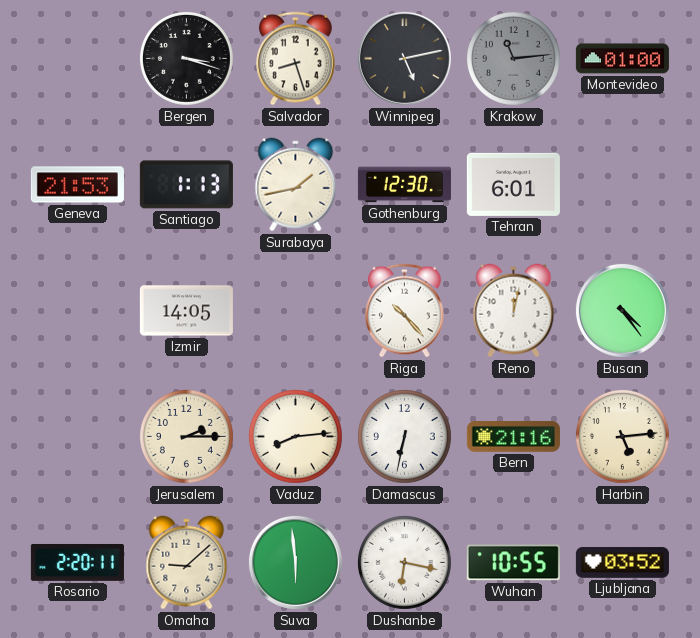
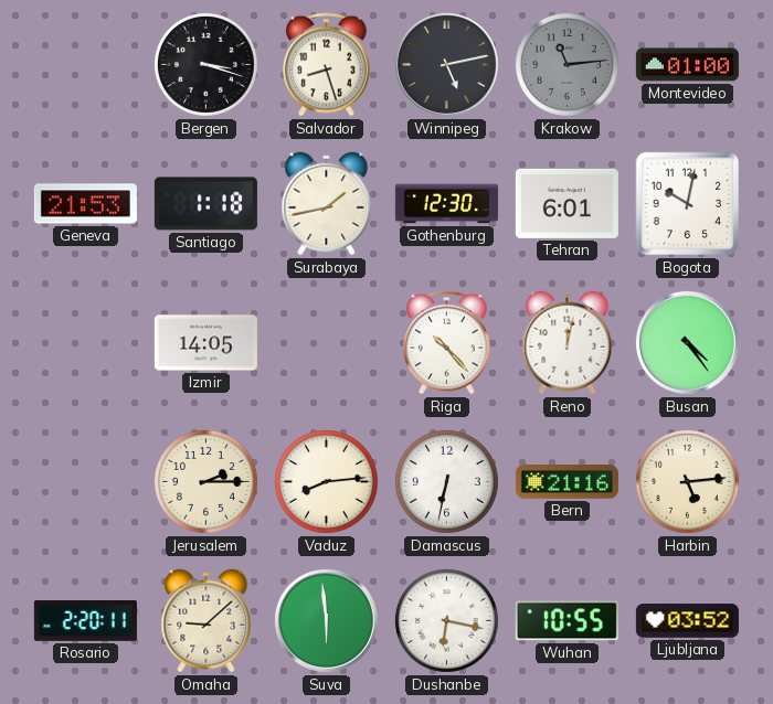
Santiago: 1:13 -> 1:18
Bogota: none -> 10:02
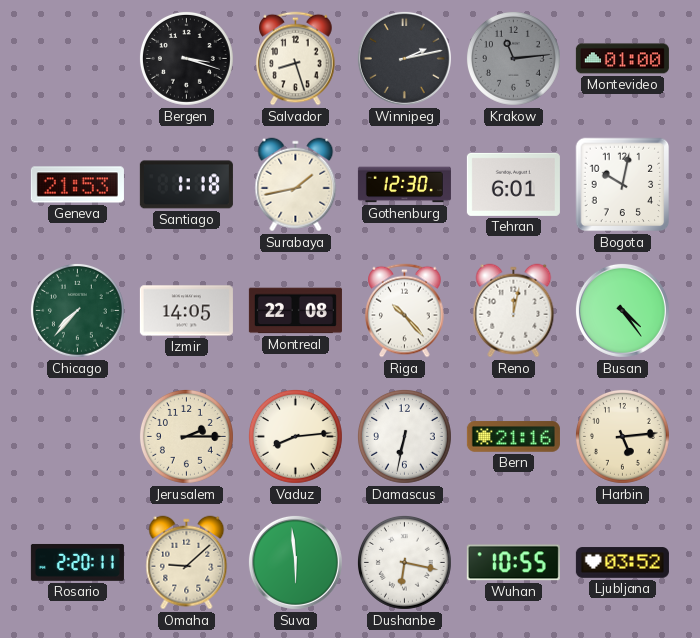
Winnipeg: 5:13 -> 2:13
Chicago: none -> 7:37
Montreal: none -> 22:08
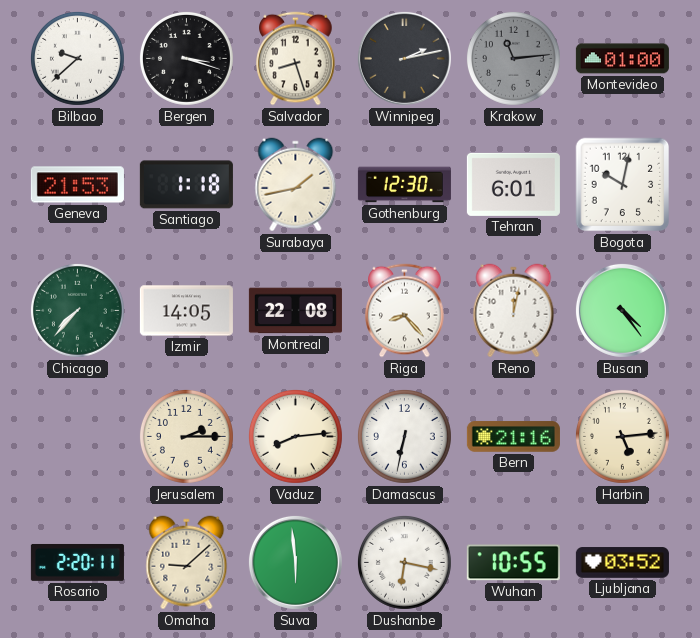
Bilbao: none -> 9:38
Riga: 10:23 -> 8:23
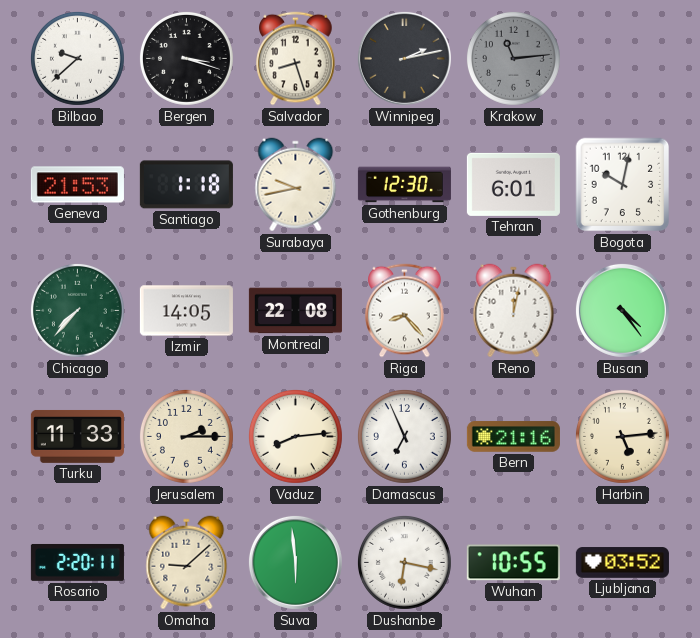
Montevideo: 01:00 -> none
Surabaya: 1:43 -> 9:43
Turku: none -> 11:33
Damascus: 6:32 -> 6:56
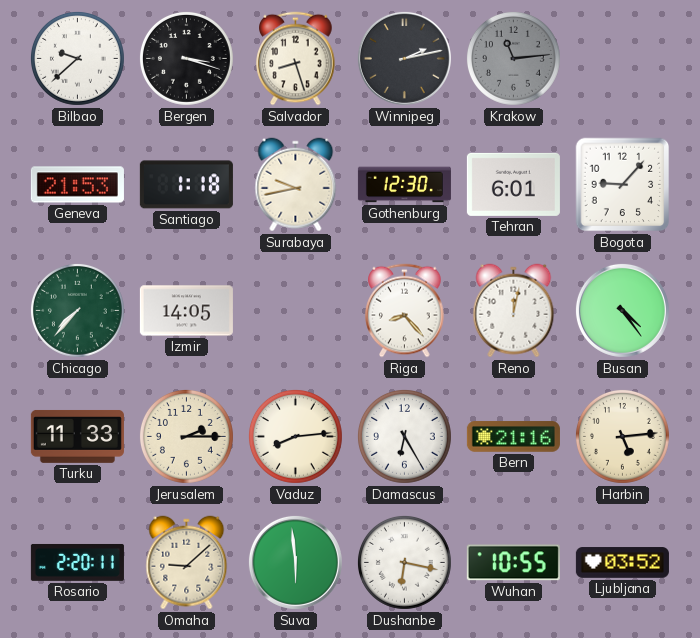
Bogota: 10:02 -> 9:07
Montreal: 22:08 -> none
Damascus: 6:56 -> 6:25
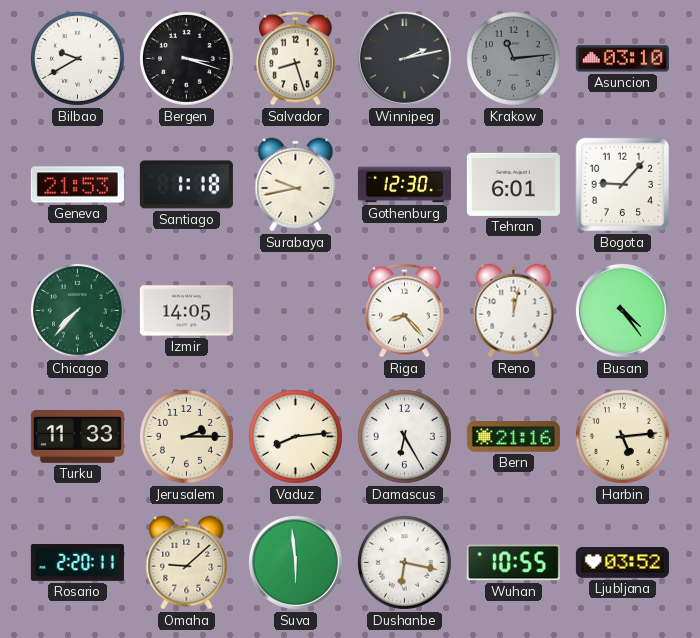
Bilbao: 9:38 -> 9:40
Asuncion: none -> 03:10
